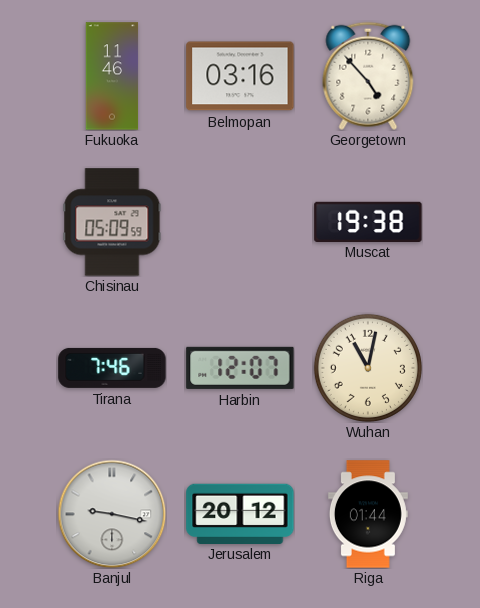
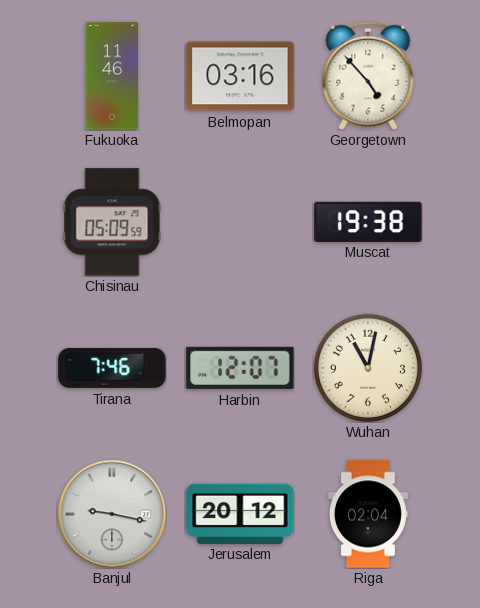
Riga: 01:44 -> 02:04
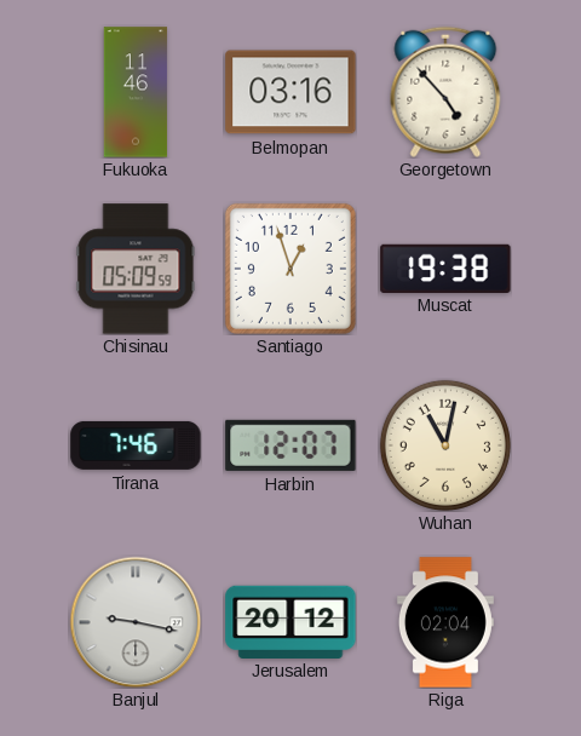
Santiago: none -> 12:57
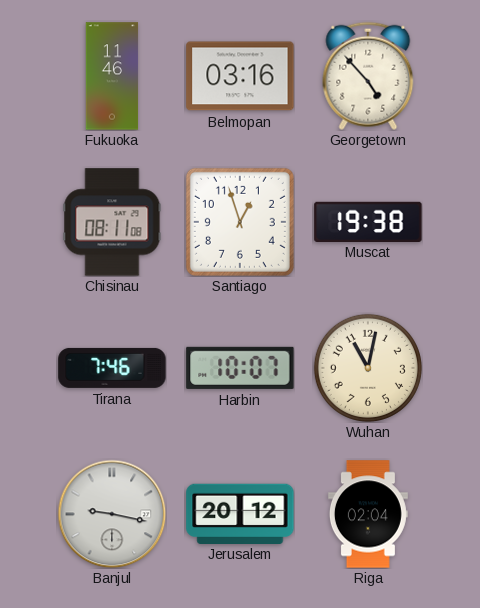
Chisinau: 05:09 -> 08:11
Harbin: 12:07 -> 10:07
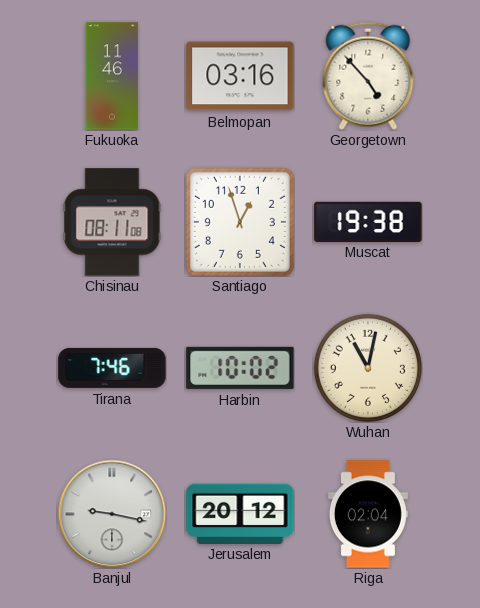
Harbin: 10:07 -> 10:02
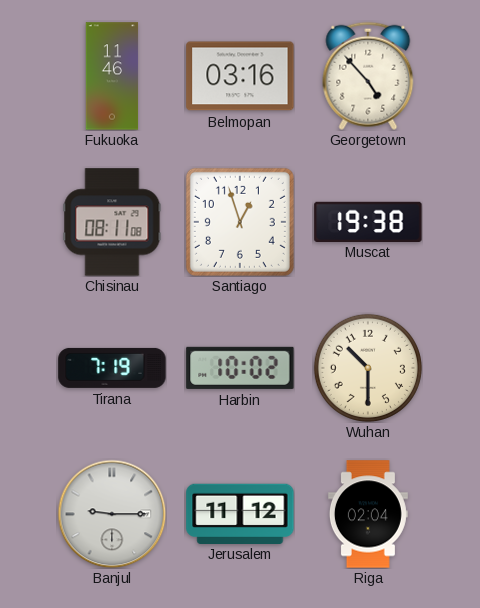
Tirana: 7:46 -> 7:19
Wuhan: 11:02 -> 10:30
Banjul: 9:17 -> 9:15
Jerusalem: 20:12 -> 11:12
